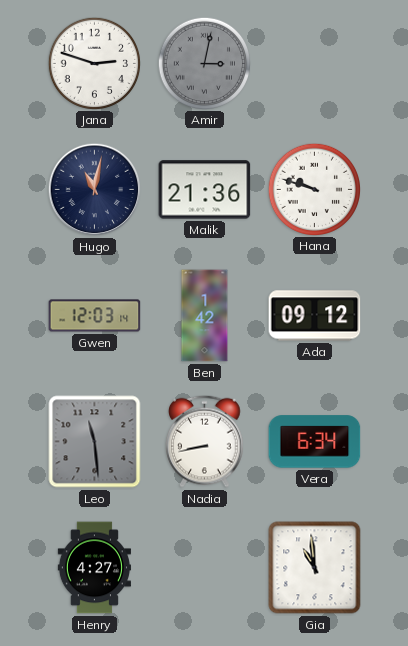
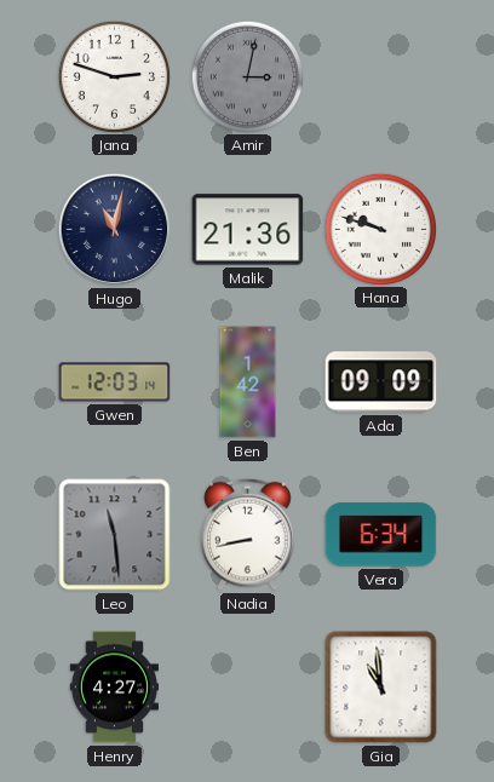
Ada: 09:12 -> 09:09
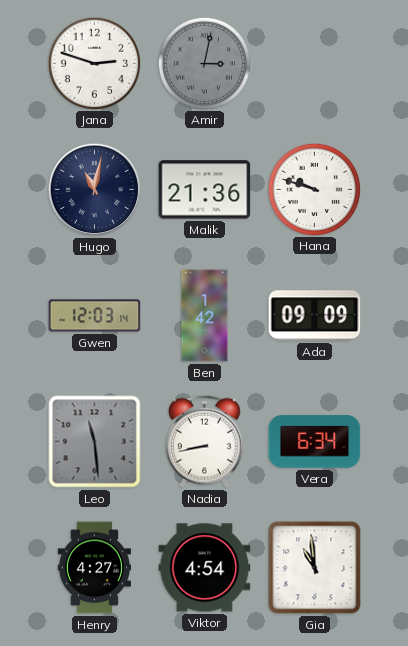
Viktor: none -> 4:54
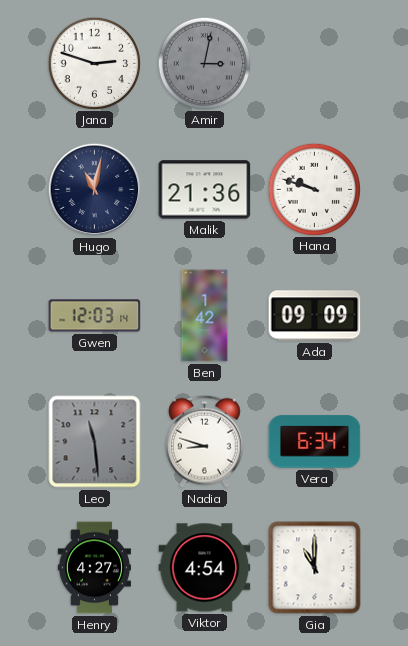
Nadia: 8:43 -> 8:48
Gia: 10:59 -> 11:00
